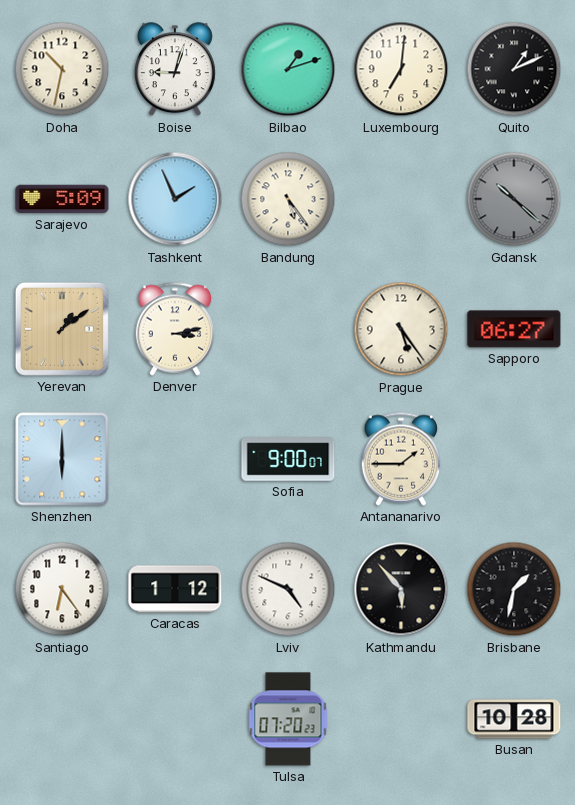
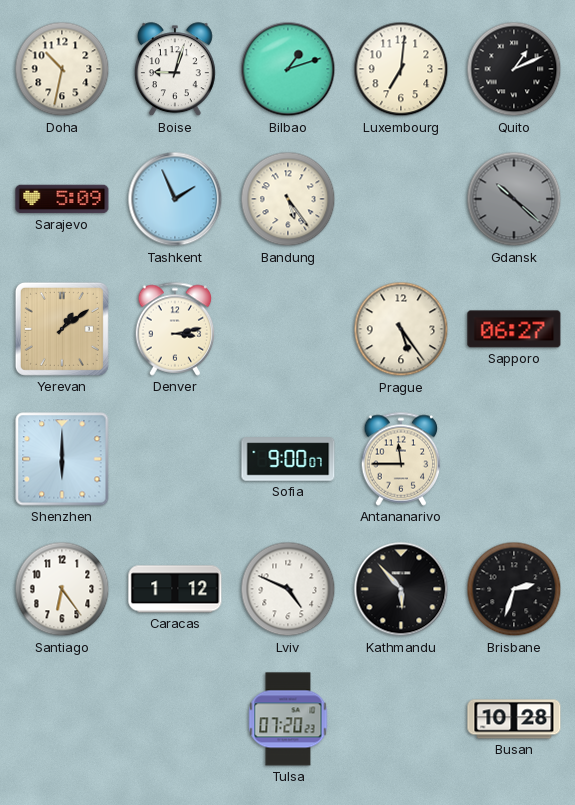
Antananarivo: 1:45 -> 11:45
Brisbane: 1:32 -> 2:33
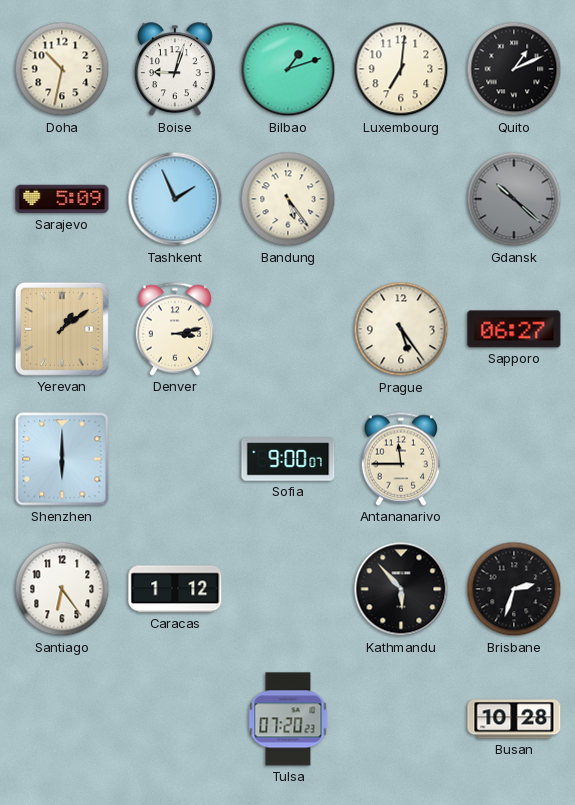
Lviv: 4:49 -> none
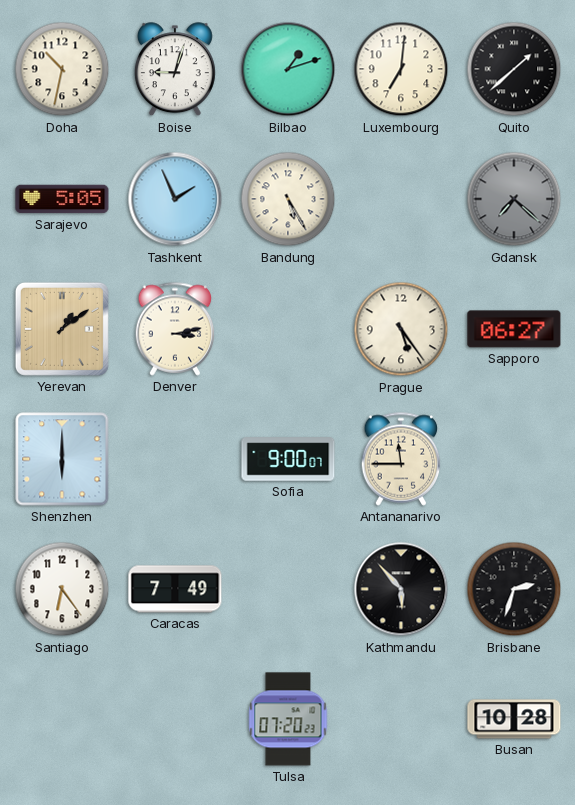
Quito: 1:11 -> 1:38
Sarajevo: 5:09 -> 5:05
Bandung: 5:24 -> 5:25
Gdansk: 10:22 -> 7:22
Caracas: 1:12 -> 7:49
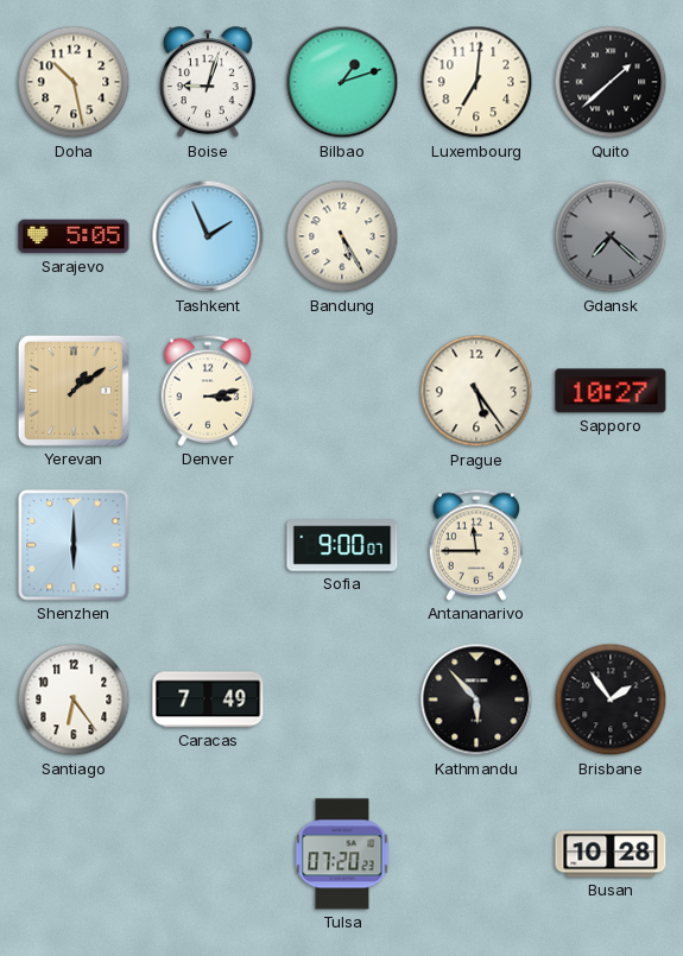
Doha: 10:32 -> 10:28
Sapporo: 06:27 -> 10:27
Brisbane: 2:33 -> 1:54
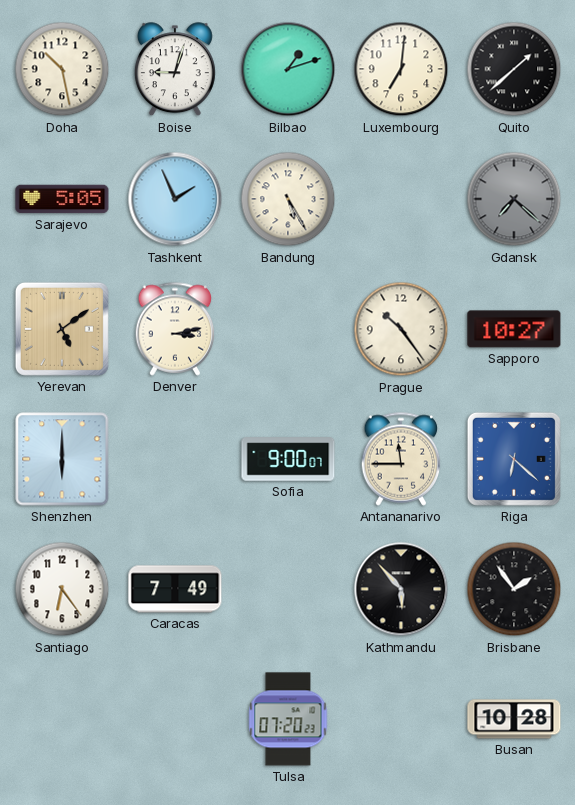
Yerevan: 1:09 -> 5:09
Prague: 5:24 -> 10:24
Riga: none -> 6:22
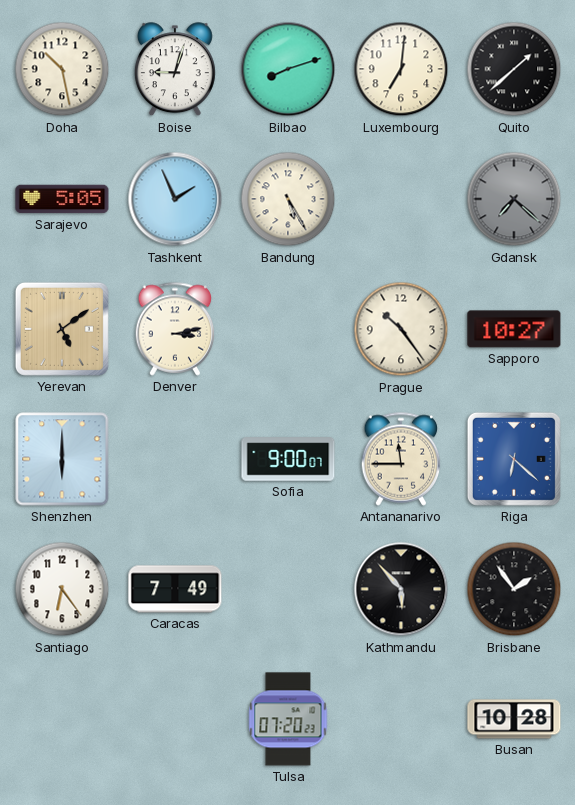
Bilbao: 1:12 -> 8:12
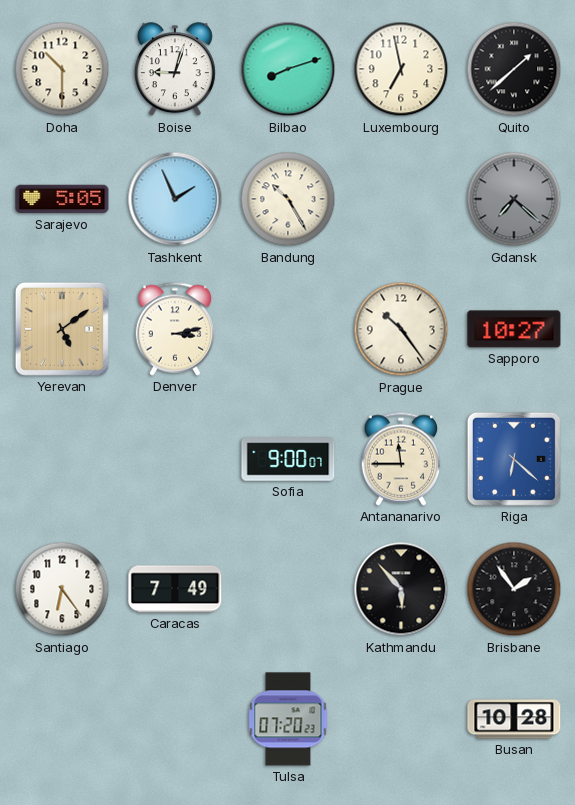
Doha: 10:28 -> 10:30
Luxembourg: 7:01 -> 6:58
Bandung: 5:25 -> 10:25
Shenzhen: 6:00 -> none
